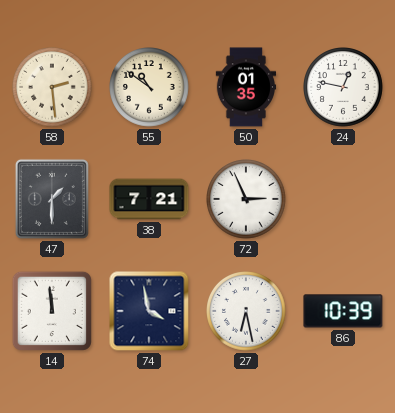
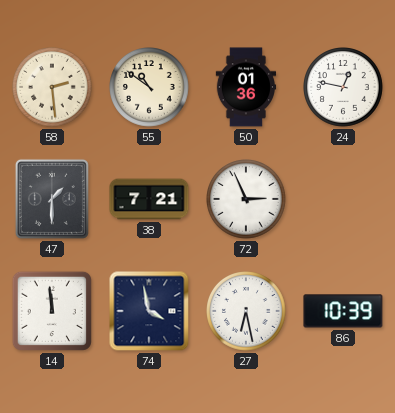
50: 01:35 -> 01:36
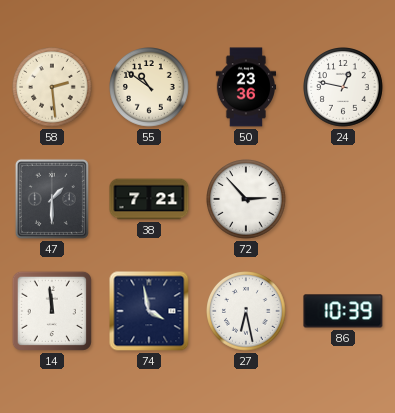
50: 01:36 -> 23:36
72: 2:56 -> 2:53
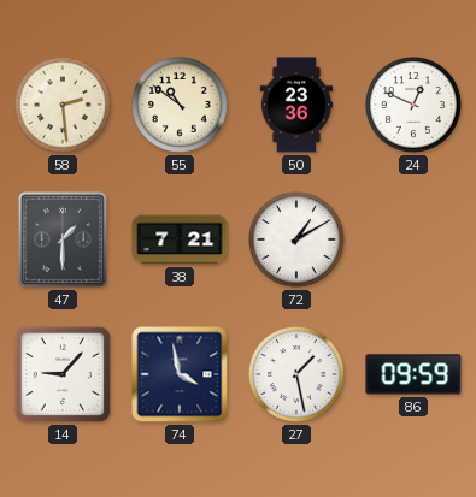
24: 12:47 -> 12:49
72: 2:53 -> 1:10
14: 11:59 -> 9:07
27: 6:28 -> 1:28
86: 10:39 -> 09:59
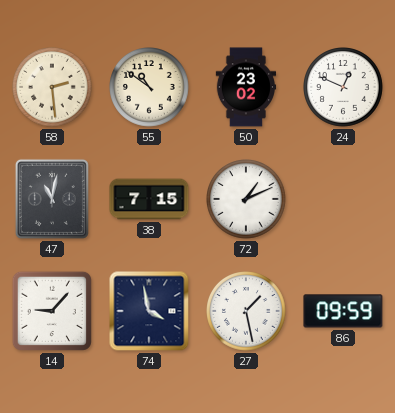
50: 23:36 -> 23:02
47: 1:30 -> 11:02
38: 7:21 -> 7:15
72: 1:10 -> 1:11
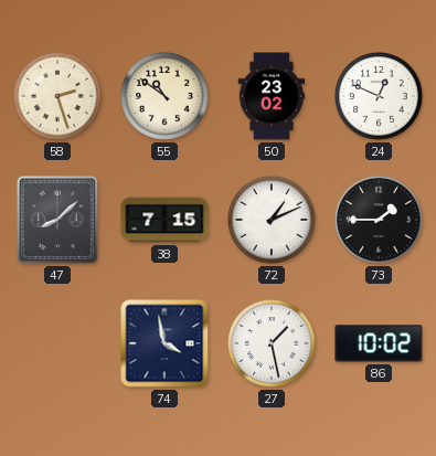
58: 2:29 -> 2:27
47: 11:02 -> 8:08
73: none -> 1:45
14: 9:07 -> none
86: 09:59 -> 10:02
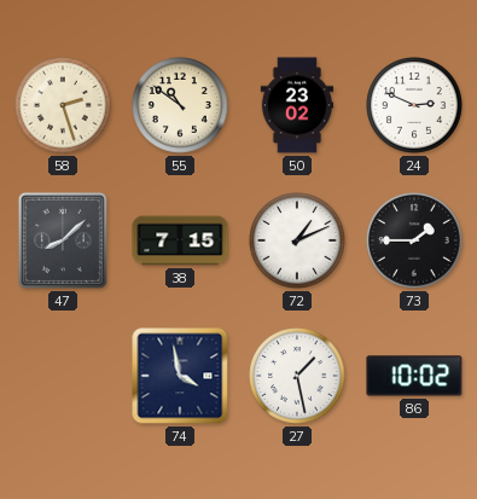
24: 12:49 -> 2:49
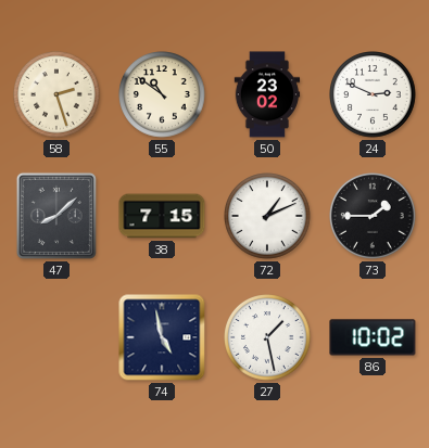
74: 3:58 -> 4:58
